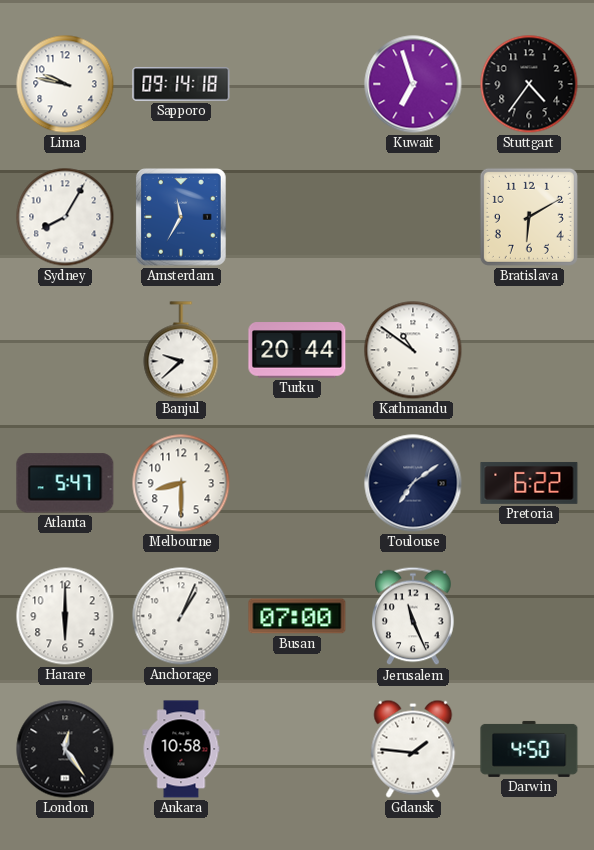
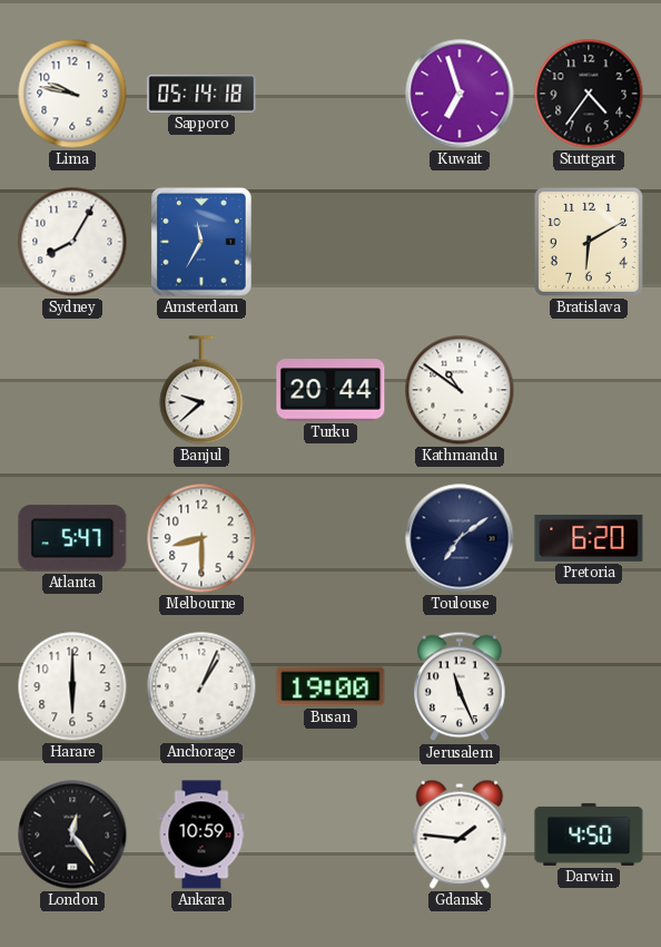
Sapporo: 09:14 -> 05:14
Pretoria: 6:22 -> 6:20
Busan: 07:00 -> 19:00
Ankara: 10:58 -> 10:59
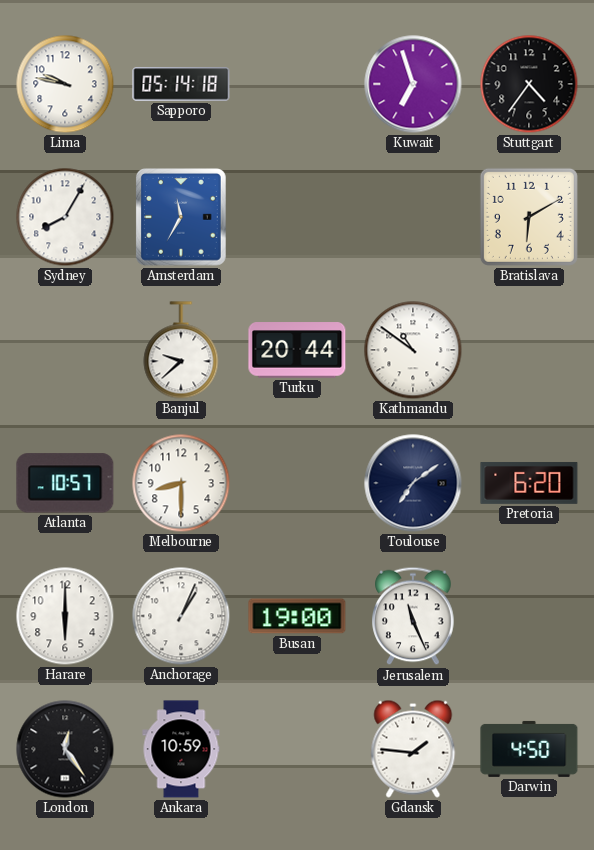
Atlanta: 5:47 -> 10:57
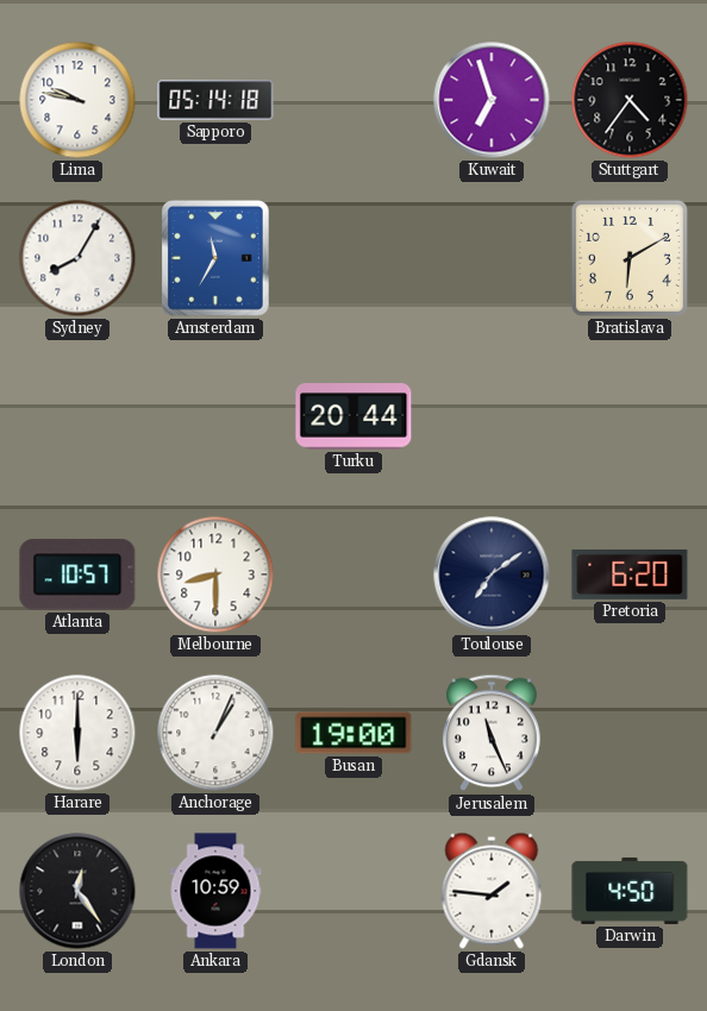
Banjul: 9:38 -> none
Kathmandu: 10:51 -> none
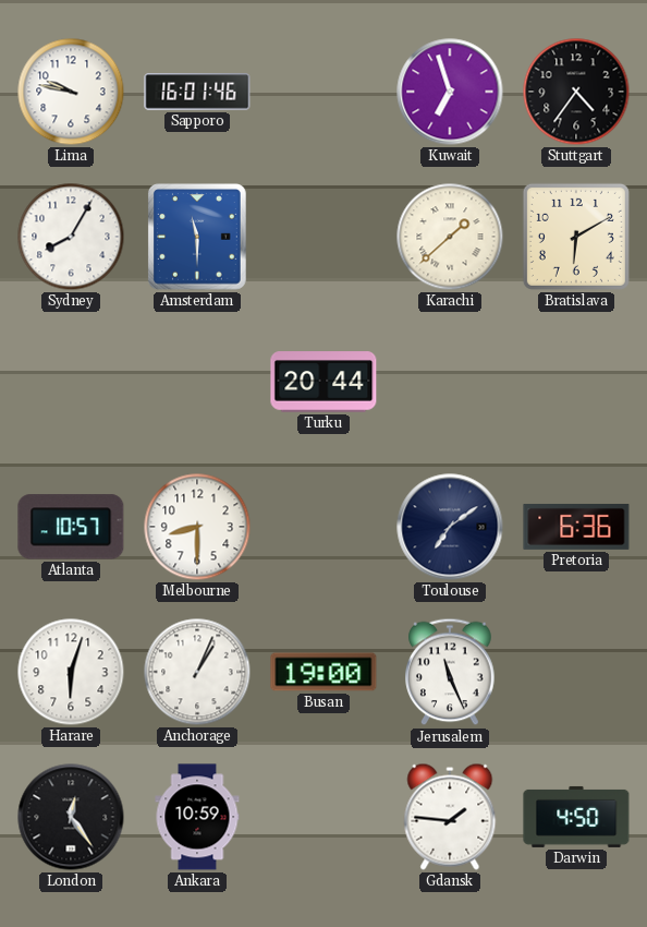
Sapporo: 05:14 -> 16:01
Amsterdam: 11:35 -> 11:30
Karachi: none -> 1:38
Pretoria: 6:20 -> 6:36
Harare: 6:00 -> 6:03
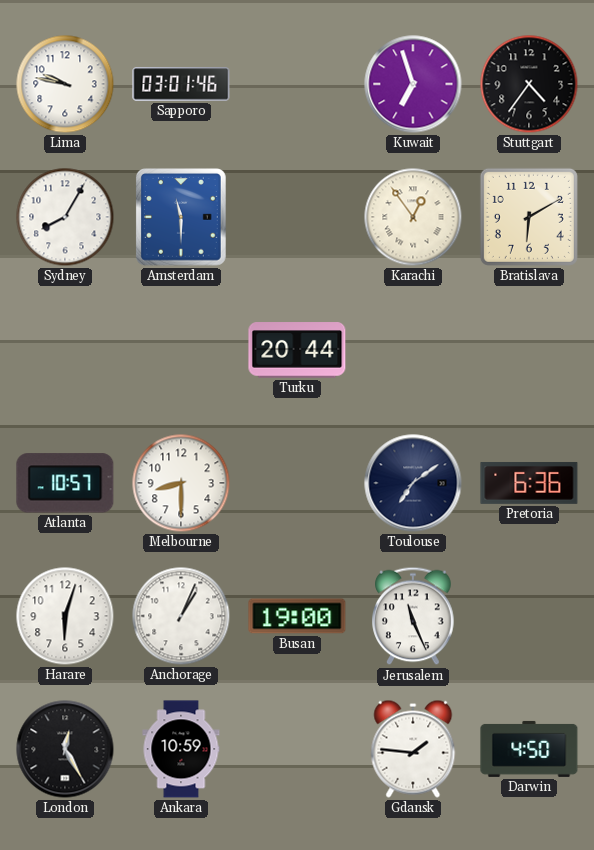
Sapporo: 16:01 -> 03:01
Karachi: 1:38 -> 12:54
London: 12:24 -> 12:25
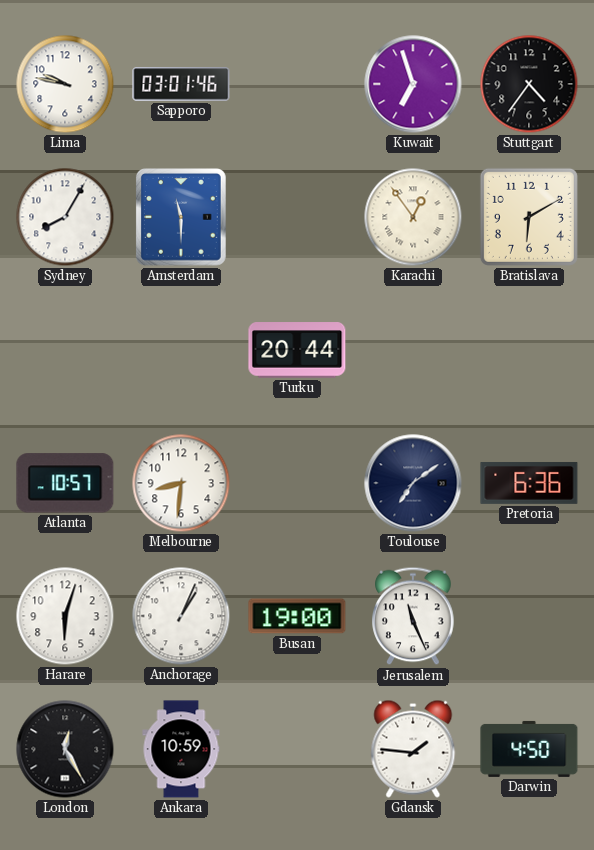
Melbourne: 8:30 -> 8:31
